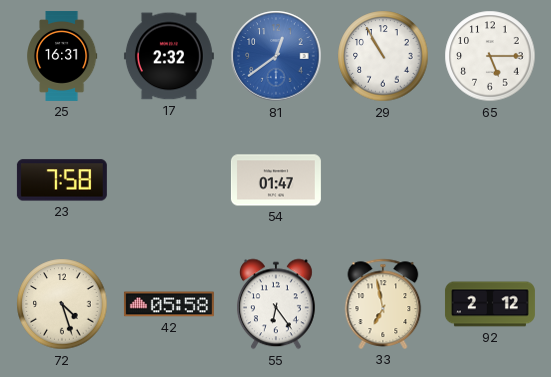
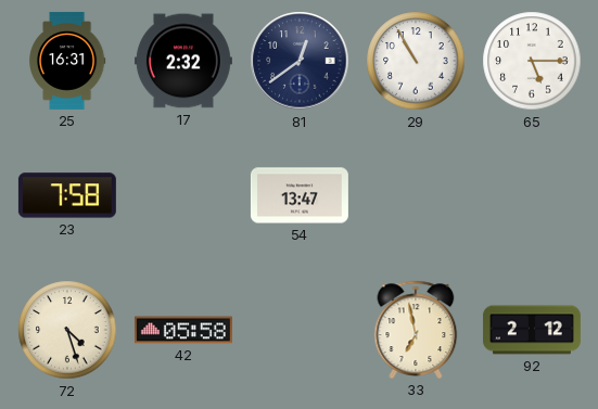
81 dial: blue -> navy
54: 01:47 -> 13:47
55: 6:24 -> none
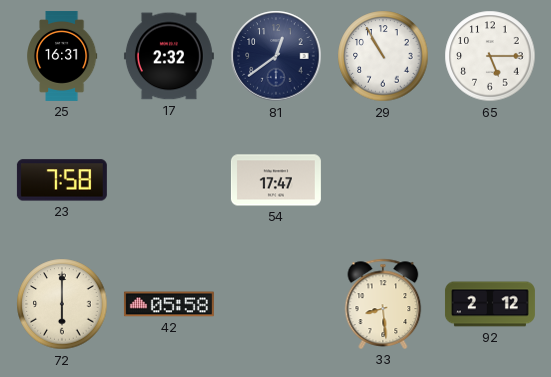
54: 13:47 -> 17:47
72: 4:27 -> 6:00
33: 6:58 -> 8:29
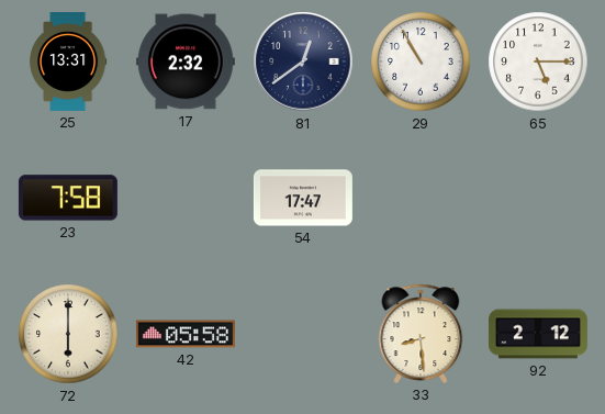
25: 16:31 -> 13:31
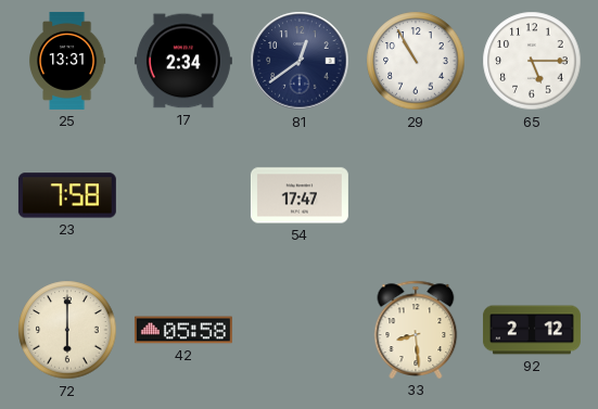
17: 2:32 -> 2:34
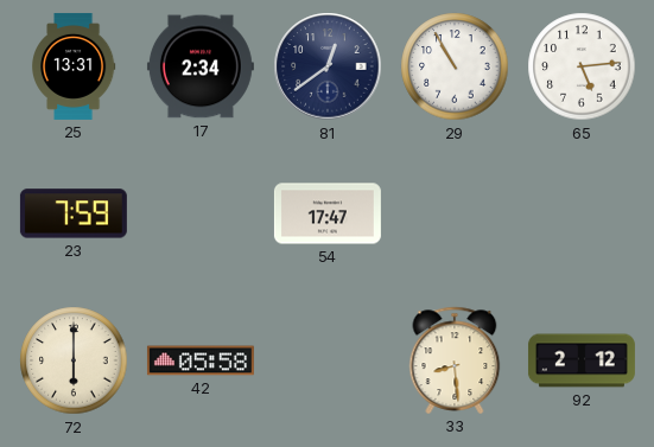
65: 5:15 -> 5:14
23: 7:58 -> 7:59
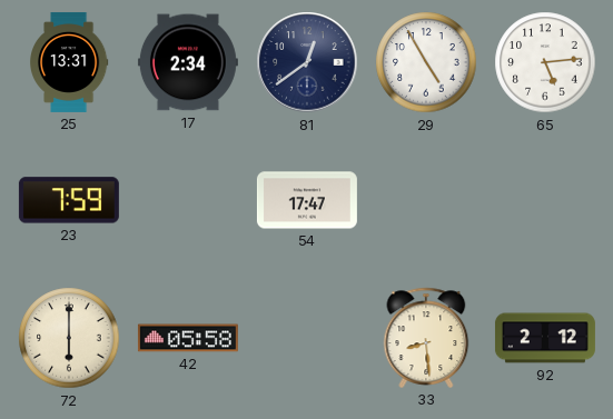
29: 10:55 -> 4:55
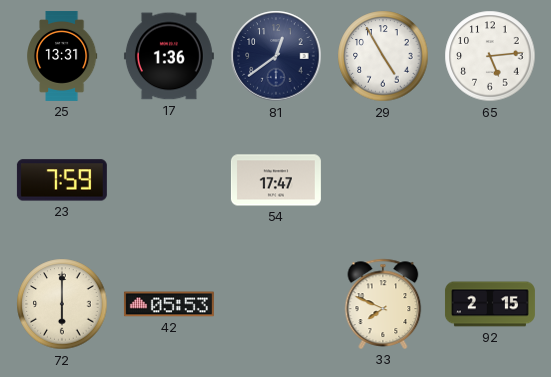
17: 2:34 -> 1:36
42: 05:58 -> 05:53
33: 8:29 -> 7:49
92: 2:12 -> 2:15
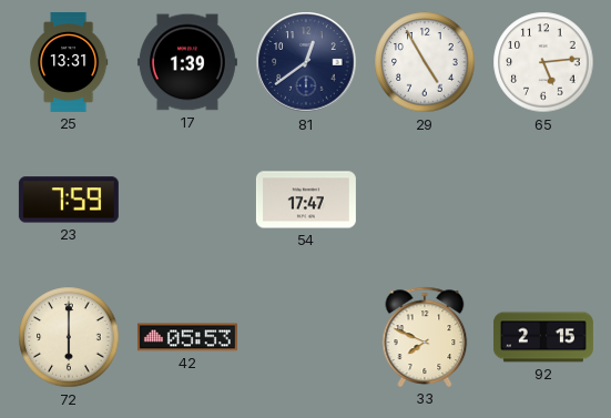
17: 1:36 -> 1:39
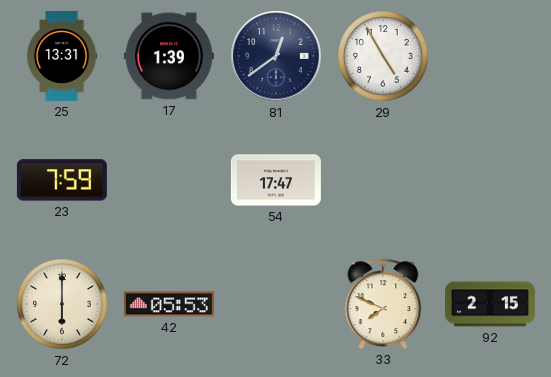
65: 5:14 -> none
